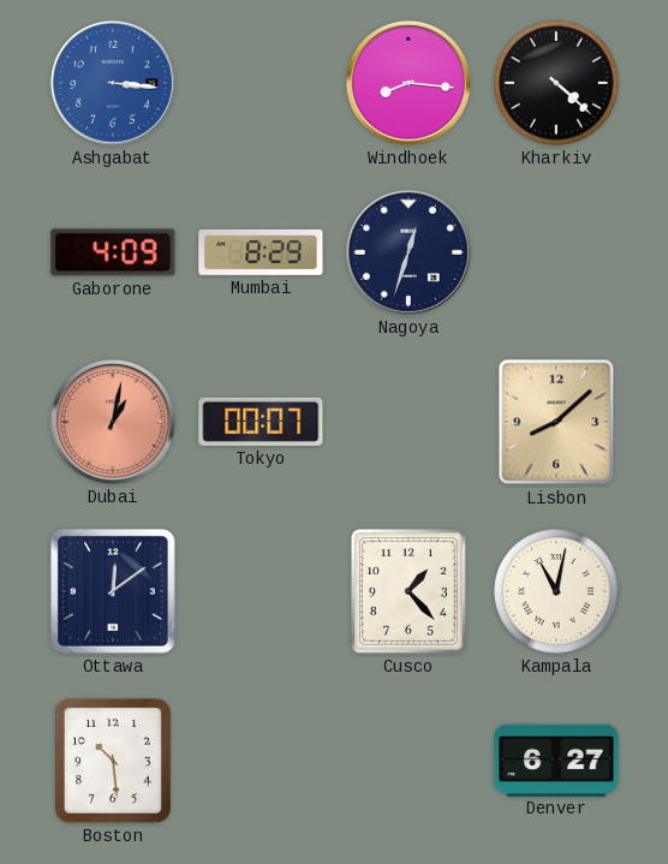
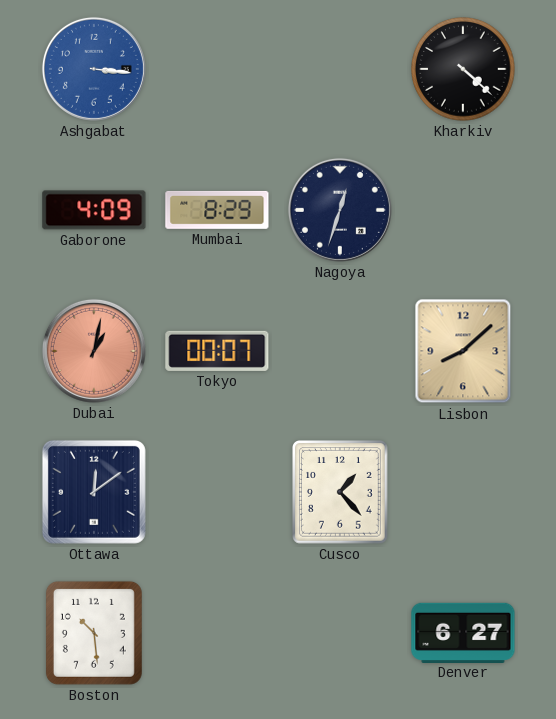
Windhoek: 8:16 -> none
Kampala: 11:02 -> none
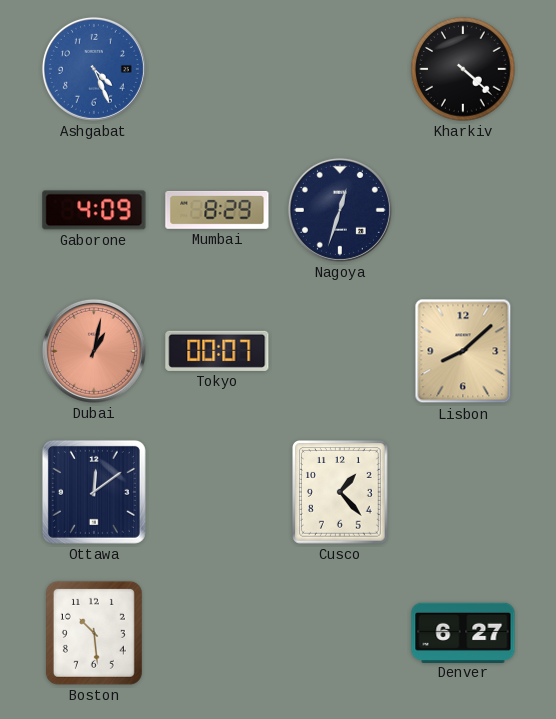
Ashgabat: 3:16 -> 4:26
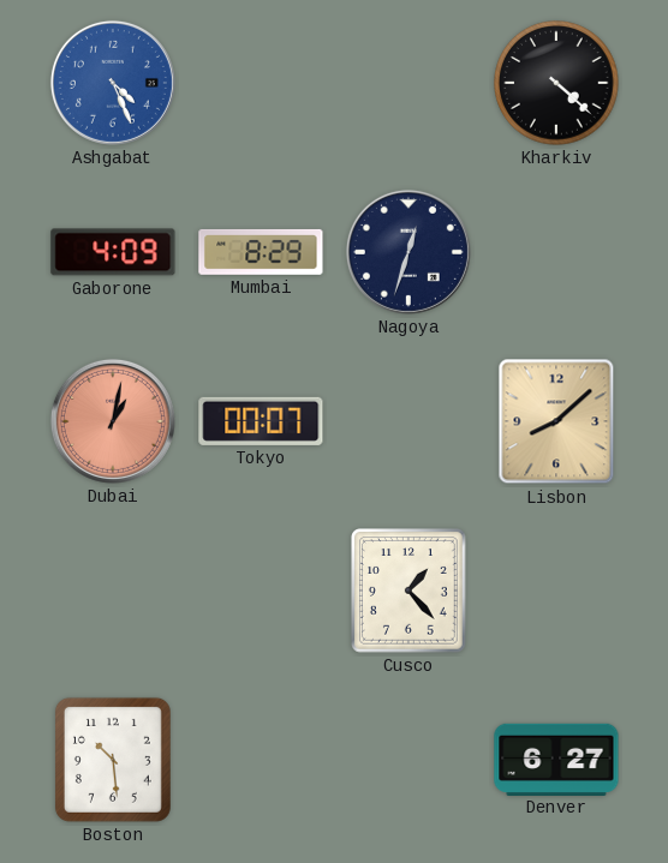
Ottawa: 12:09 -> none
